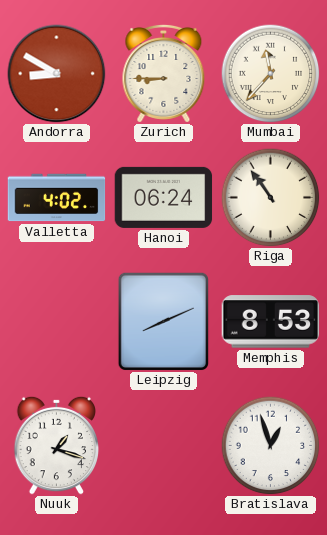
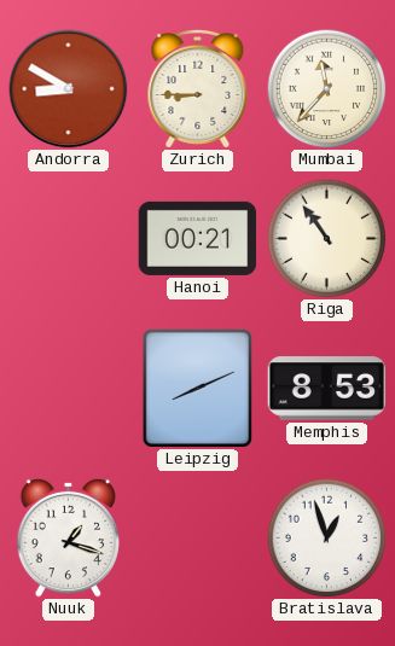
Valletta: 4:02 -> none
Hanoi: 06:24 -> 00:21
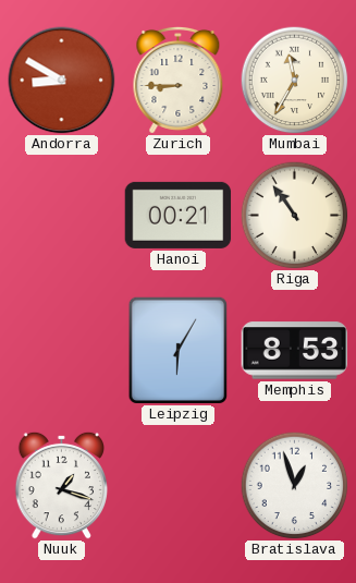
Mumbai: 11:37 -> 11:35
Leipzig: 8:11 -> 6:05
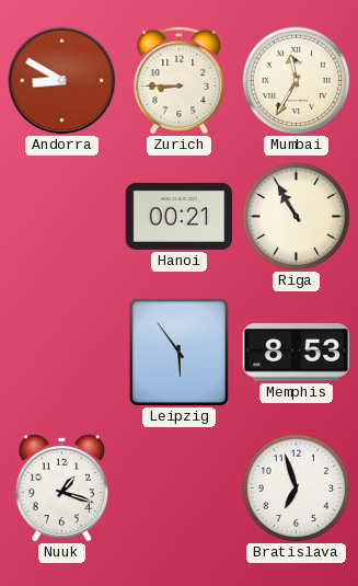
Riga: 10:54 -> 10:55
Leipzig: 6:05 -> 5:54
Bratislava: 12:57 -> 6:57
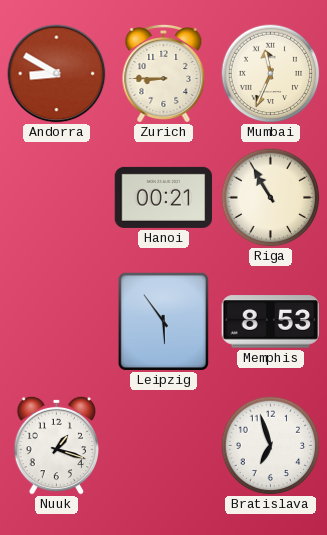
Mumbai: 11:35 -> 11:34
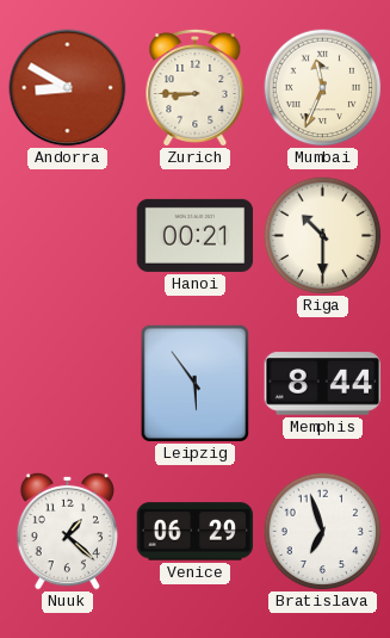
Riga: 10:55 -> 10:30
Memphis: 8:53 -> 8:44
Nuuk: 1:18 -> 1:22
Venice: none -> 06:29
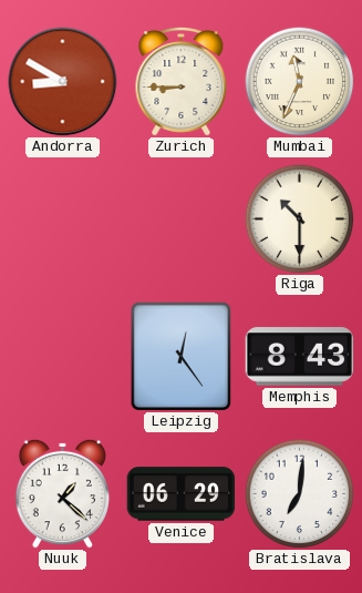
Hanoi: 00:21 -> none
Leipzig: 5:54 -> 12:24
Memphis: 8:44 -> 8:43
Bratislava: 6:57 -> 7:01
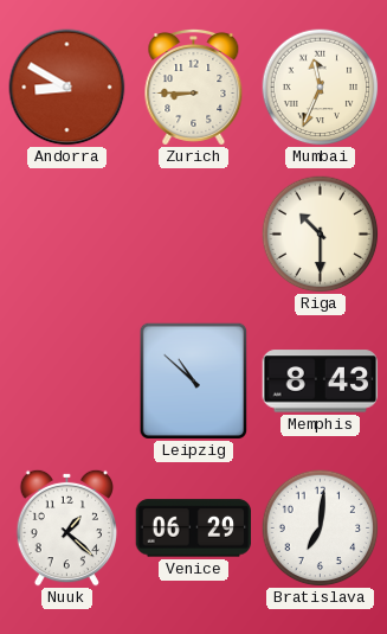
Leipzig: 12:24 -> 10:52
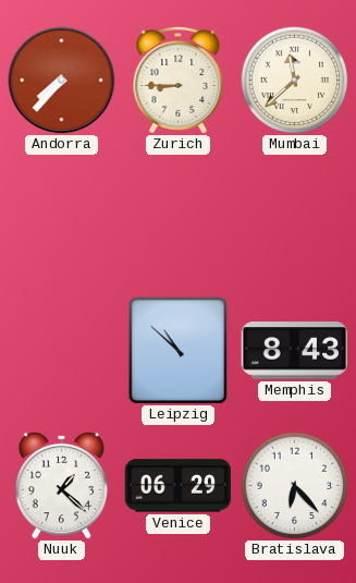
Andorra: 8:50 -> 7:37
Mumbai: 11:34 -> 11:38
Riga: 10:30 -> none
Bratislava: 7:01 -> 6:23
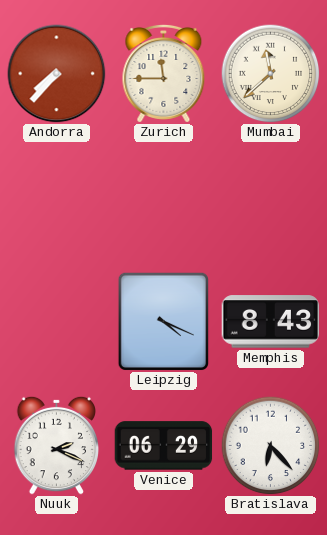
Zurich: 8:45 -> 11:45
Leipzig: 10:52 -> 4:19
Nuuk: 1:22 -> 2:19
